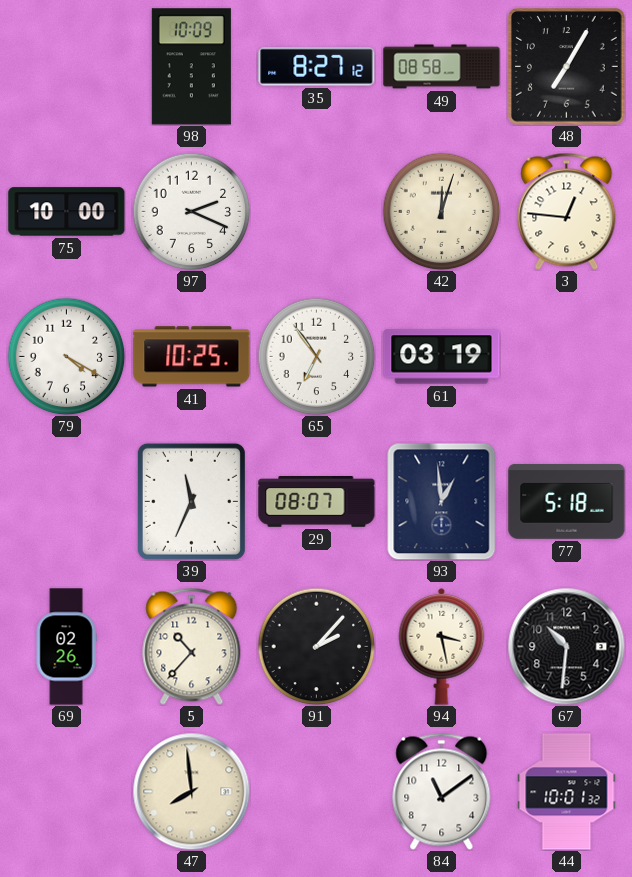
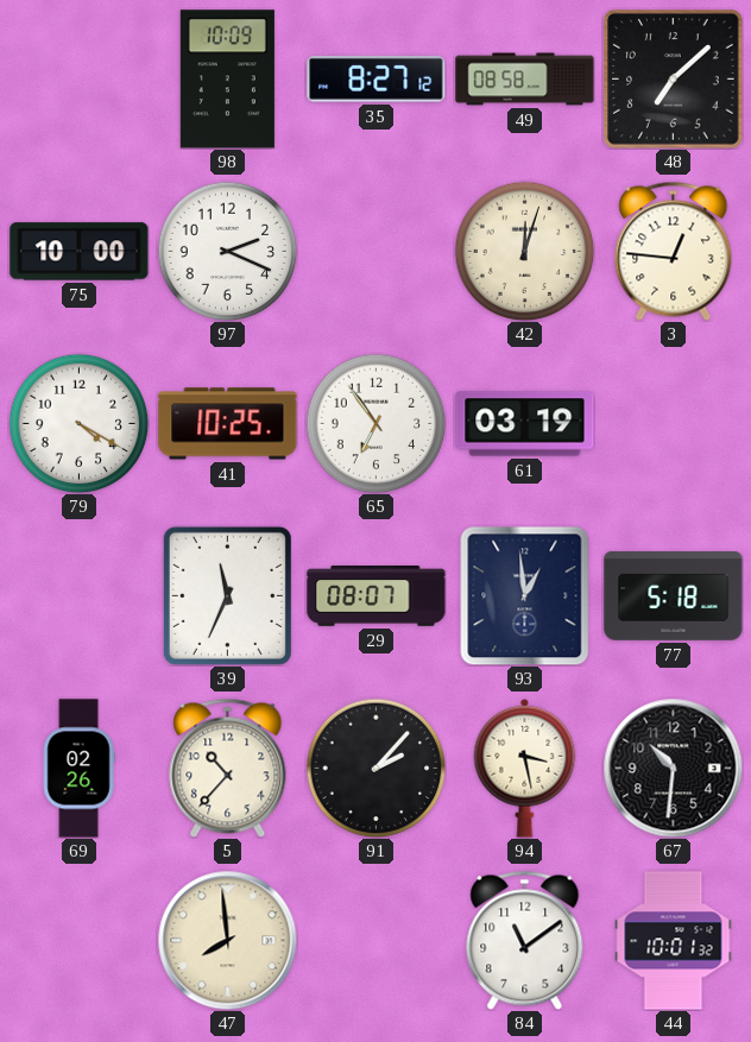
48: 7:05 -> 7:08
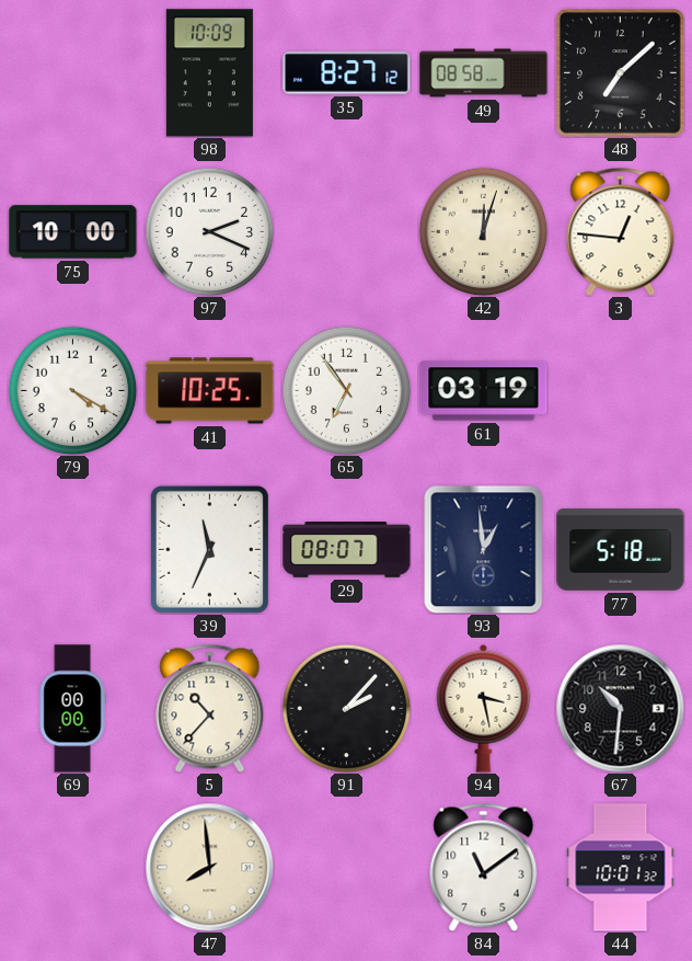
69: 02:26 -> 00:00
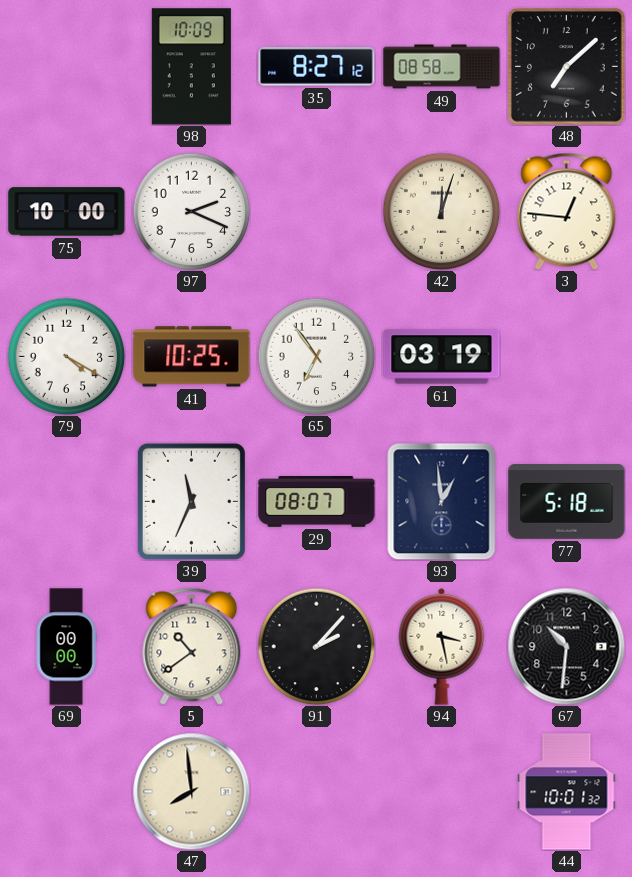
5: 10:37 -> 10:39
84: 11:09 -> none
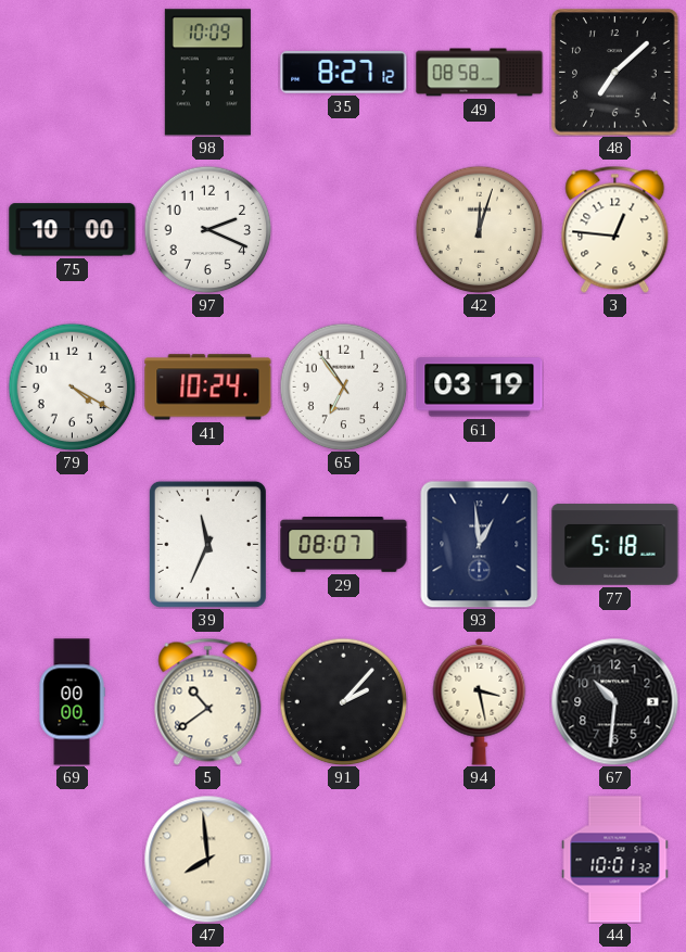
41: 10:25 -> 10:24
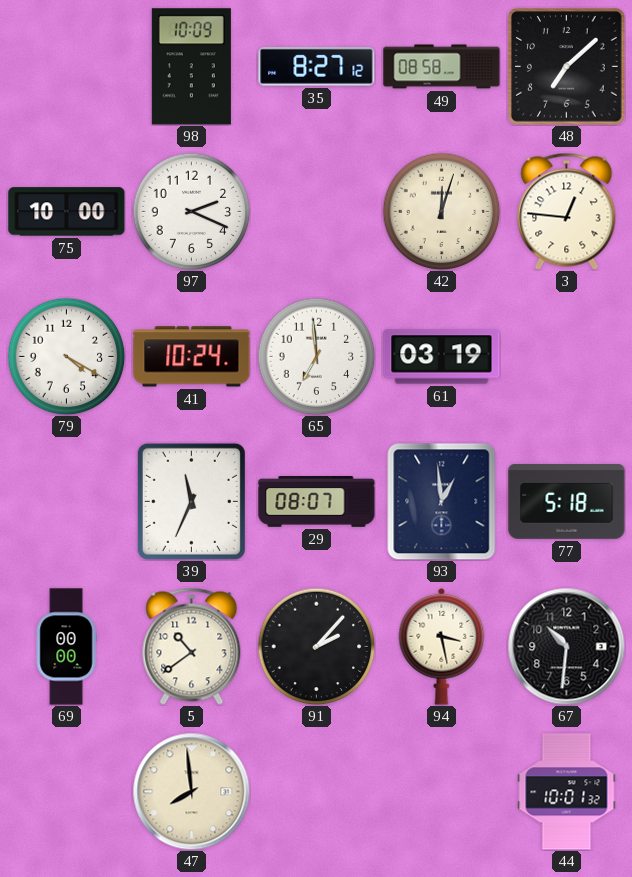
65: 6:54 -> 6:59
